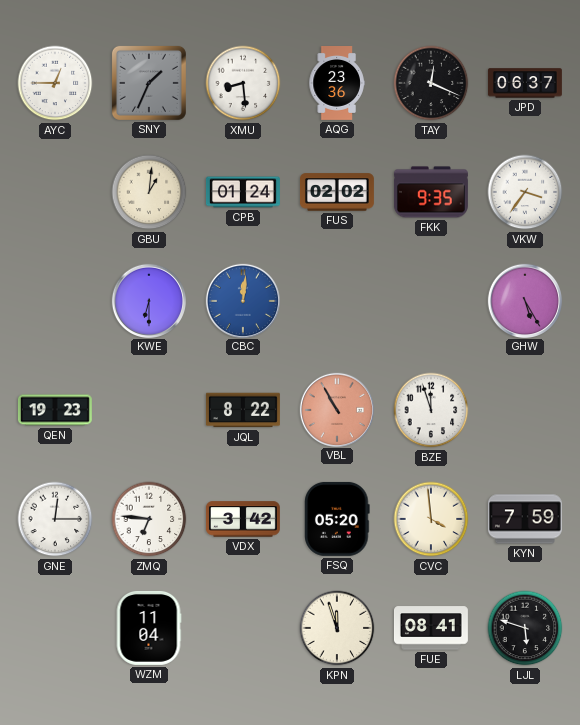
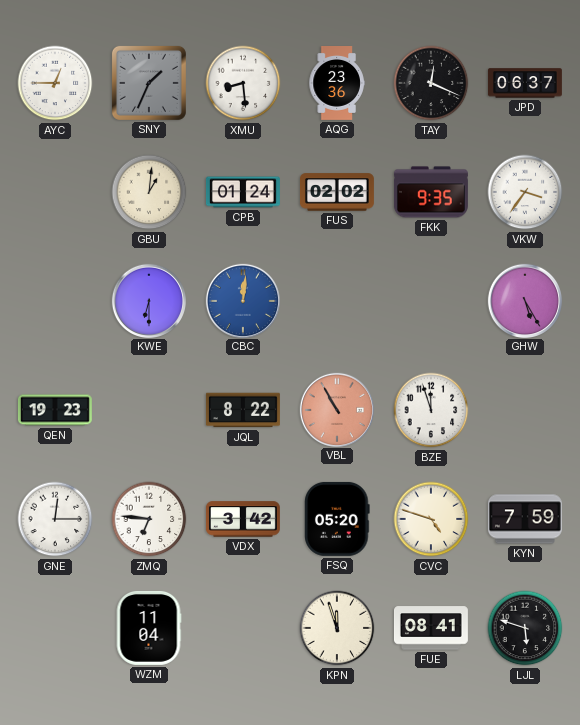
CVC: 3:59 -> 4:48
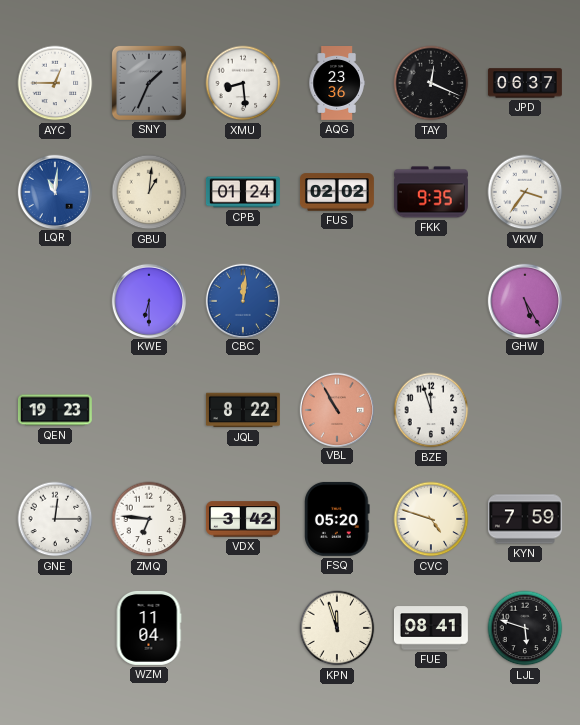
LQR: none -> 11:01
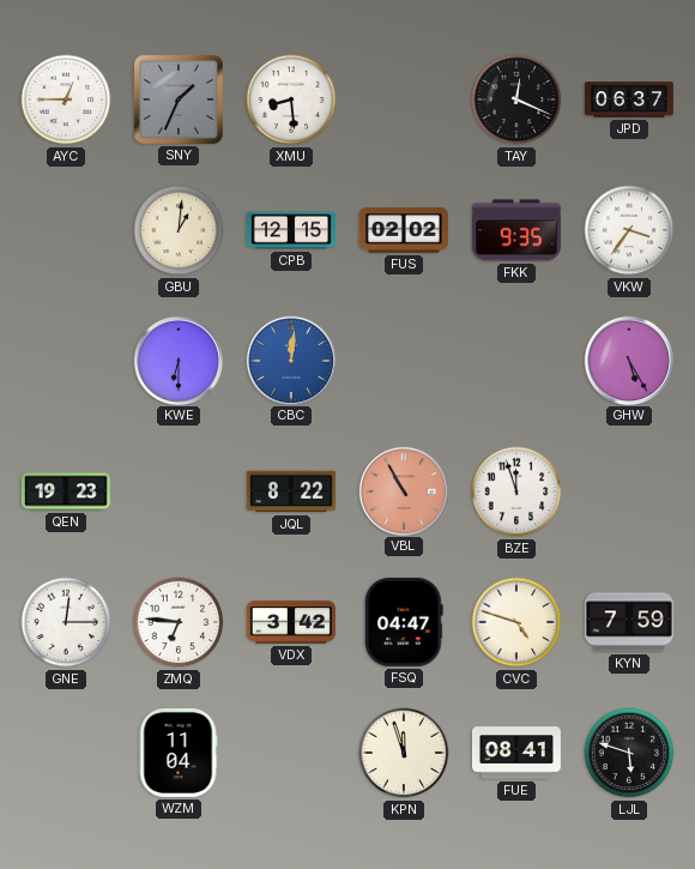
AQG: 23:36 -> none
LQR: 11:01 -> none
CPB: 01:24 -> 12:15
FSQ: 05:20 -> 04:47
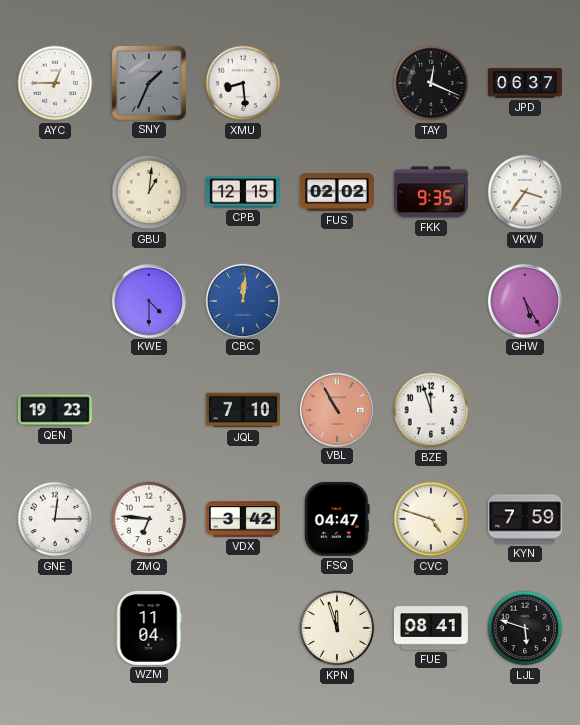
KWE: 6:30 -> 4:30
JQL: 8:22 -> 7:10
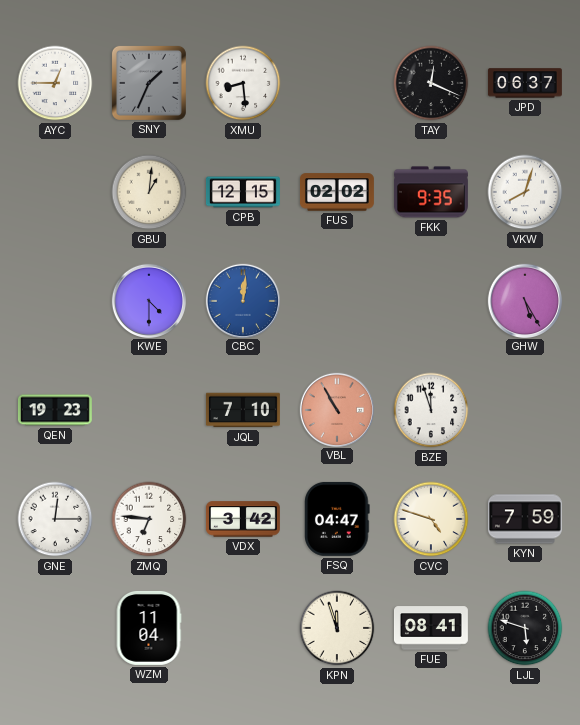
VKW: 3:36 -> 8:03
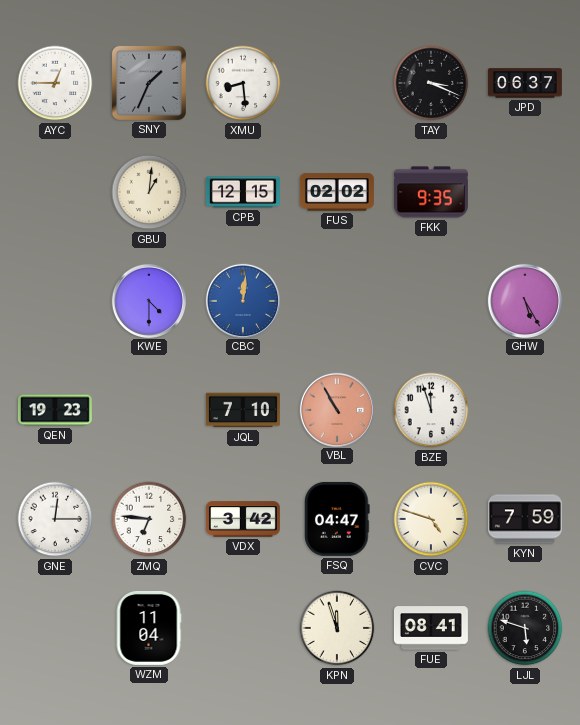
TAY: 12:19 -> 3:19
VKW: 8:03 -> none
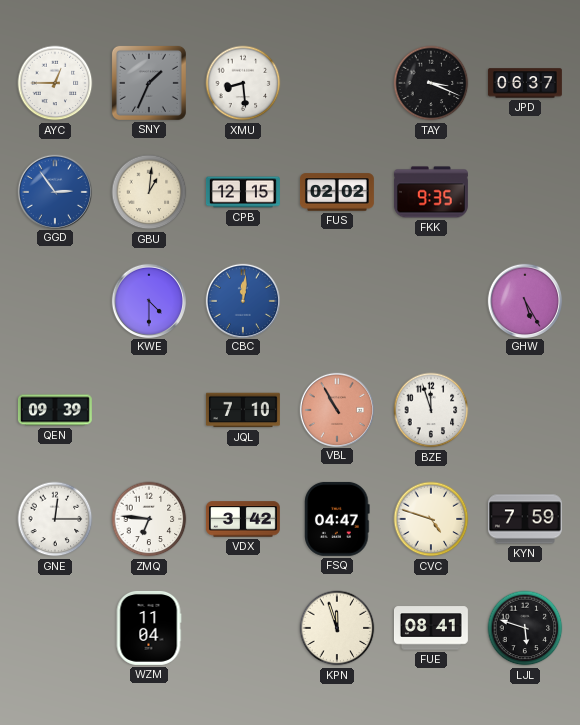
GGD: none -> 2:54
QEN: 19:23 -> 09:39
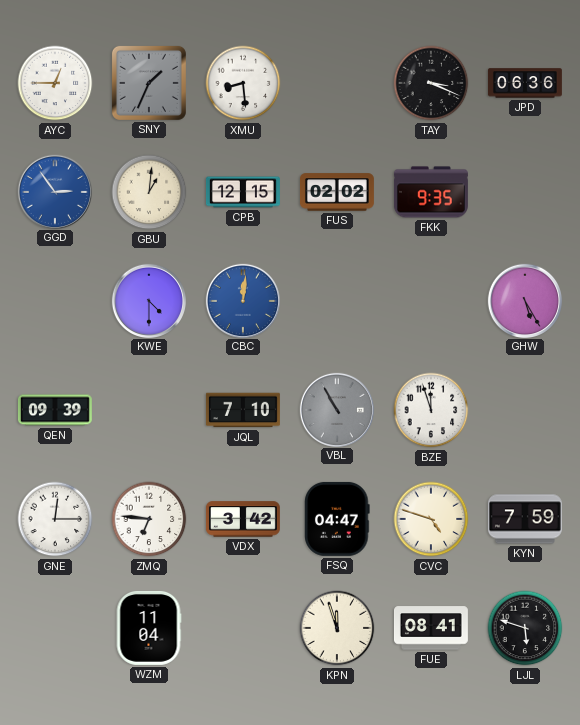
JPD: 06:37 -> 06:36
VBL dial: salmon -> grey
